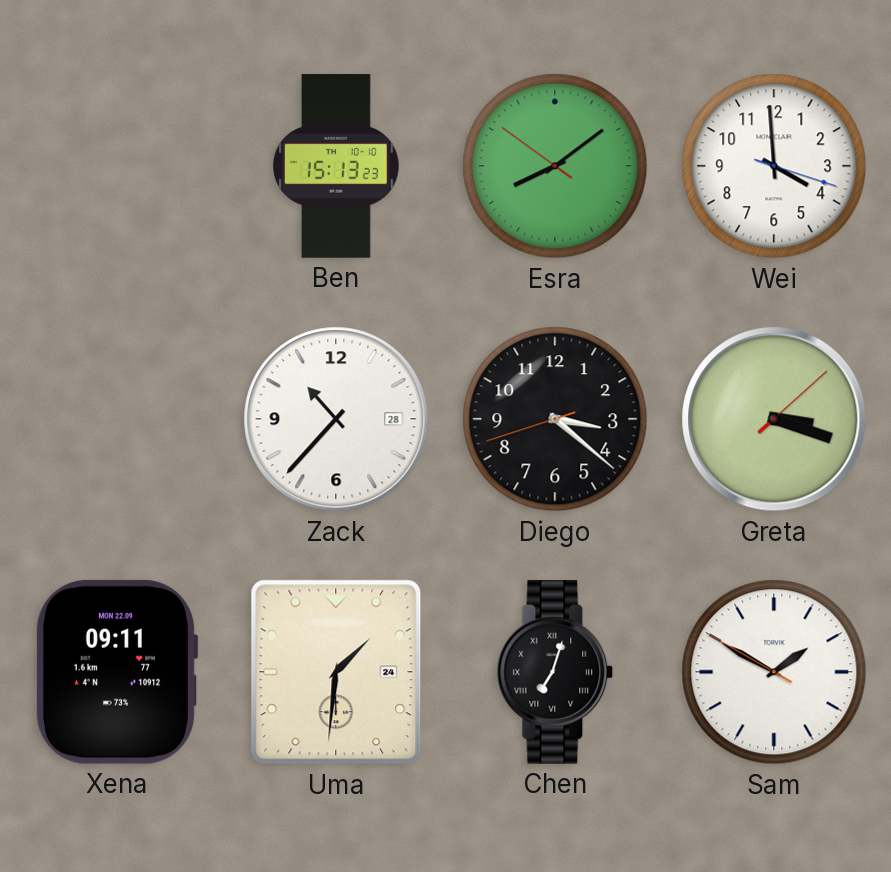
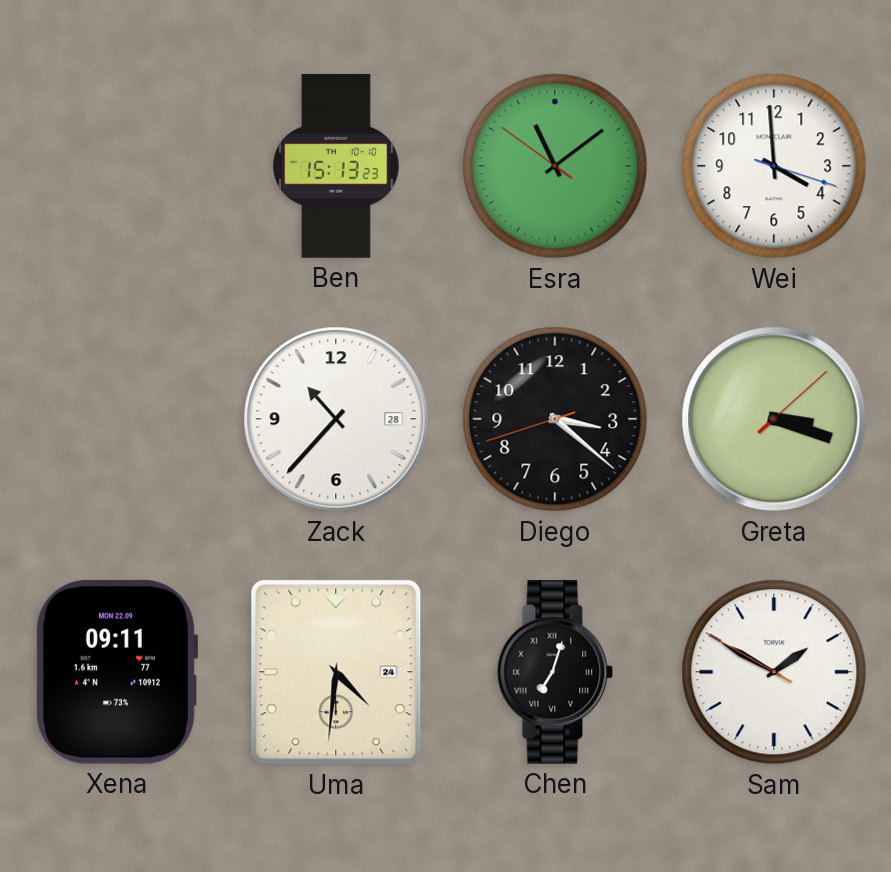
Esra: 8:08 -> 11:08
Uma: 1:31 -> 4:31
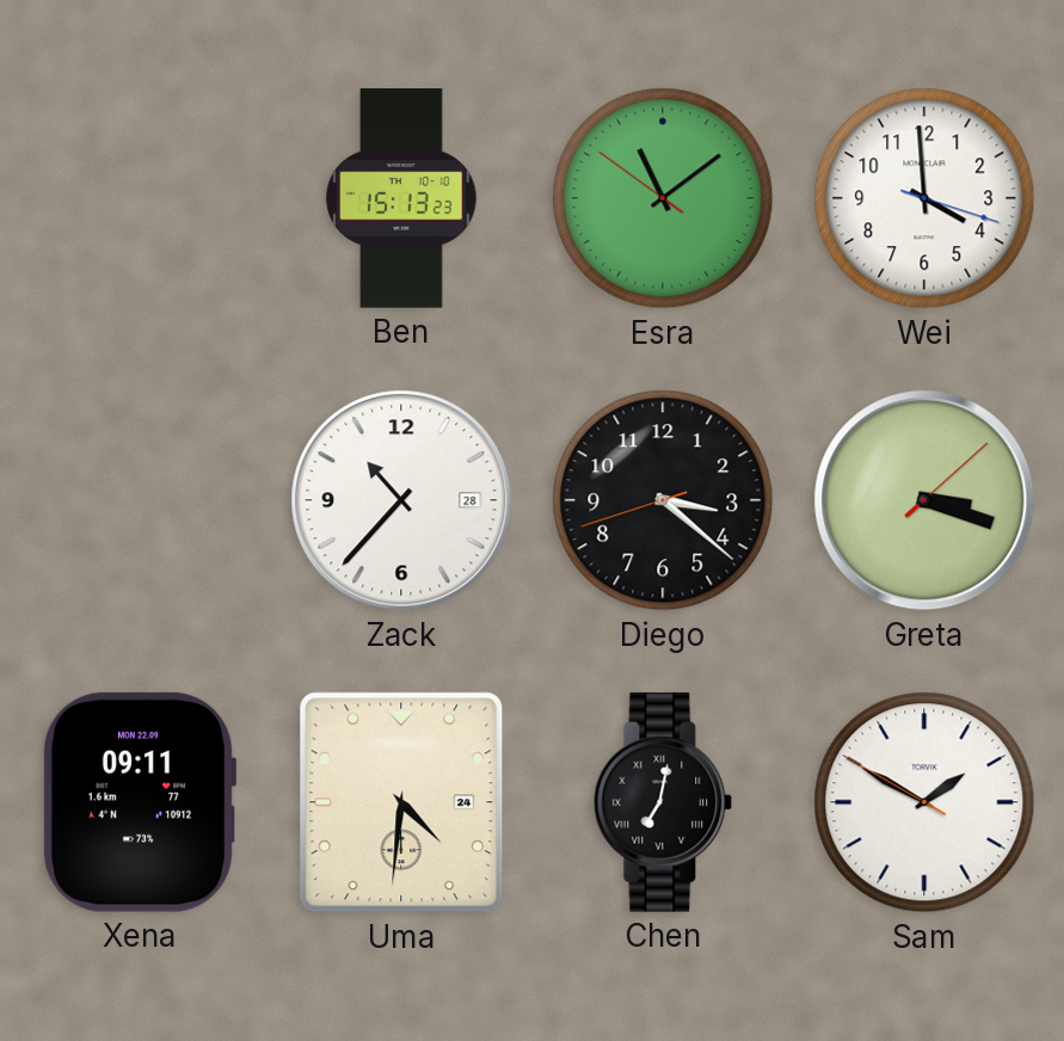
Chen: 7:03 -> 7:02
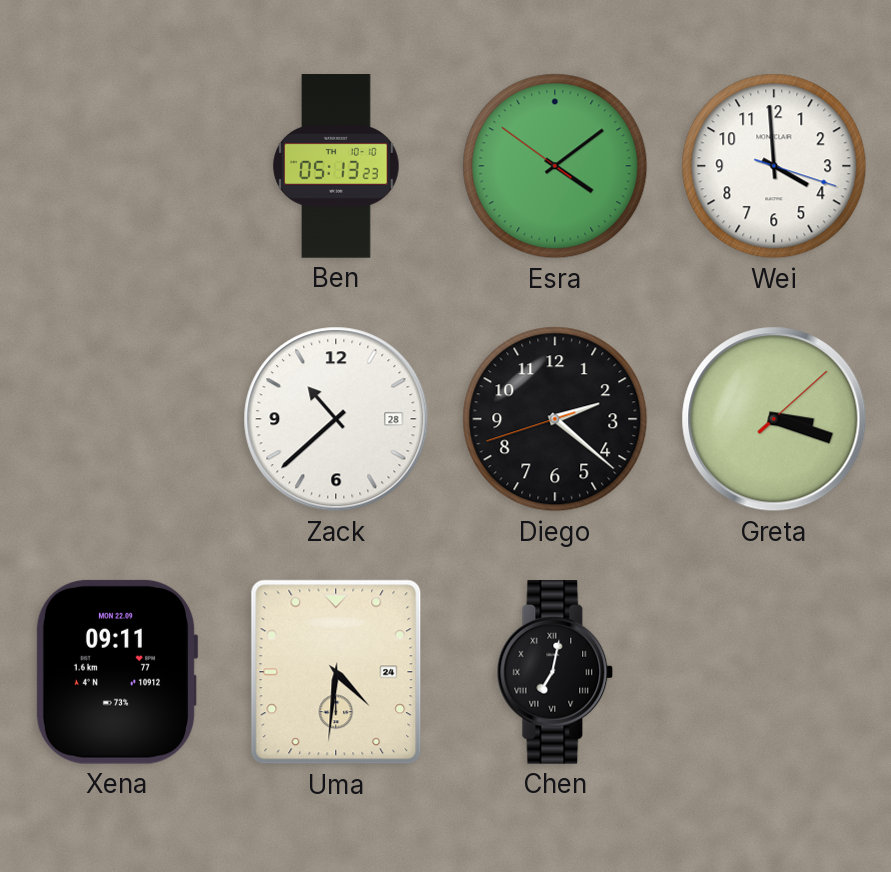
Ben: 15:13 -> 05:13
Esra: 11:08 -> 4:08
Zack: 10:37 -> 10:38
Diego: 3:21 -> 2:21
Sam: 1:49 -> none
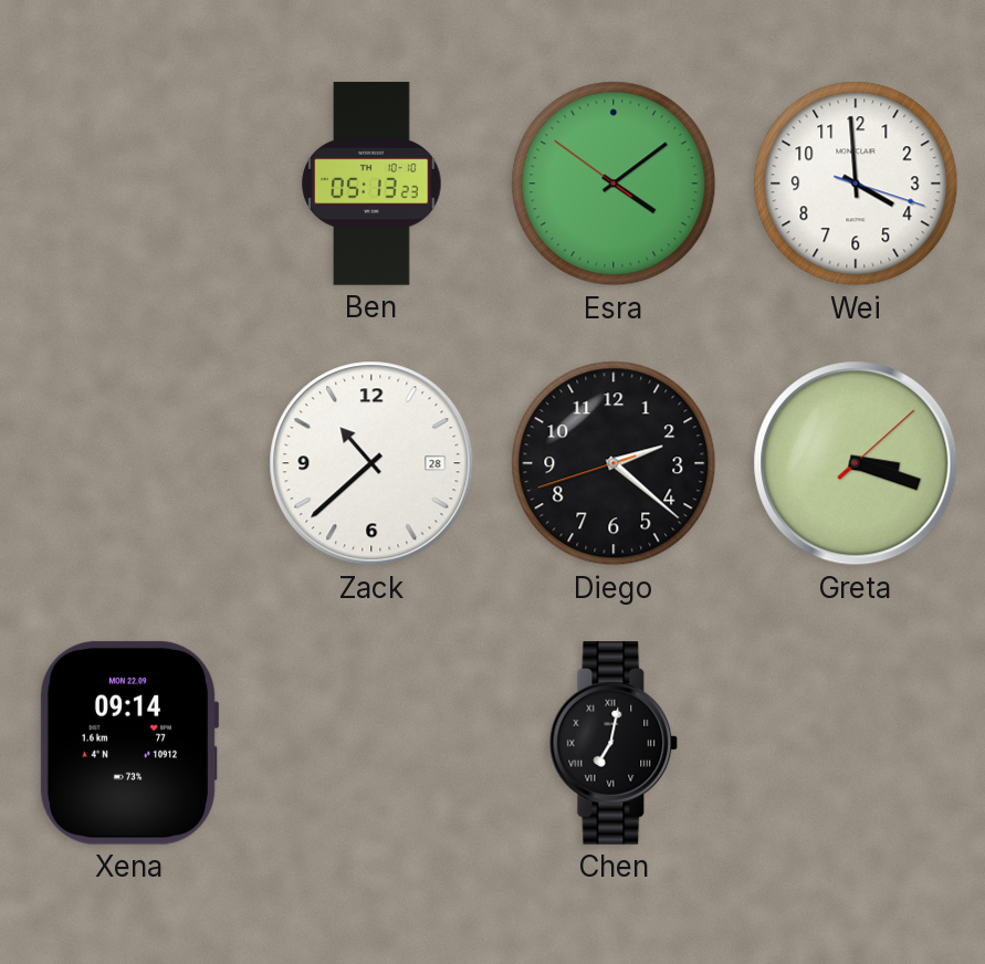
Xena: 09:11 -> 09:14
Uma: 4:31 -> none
